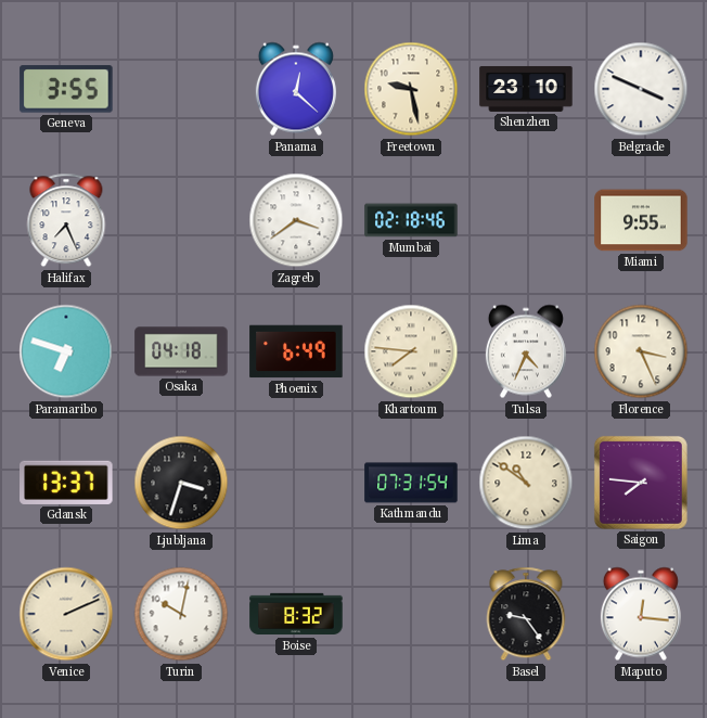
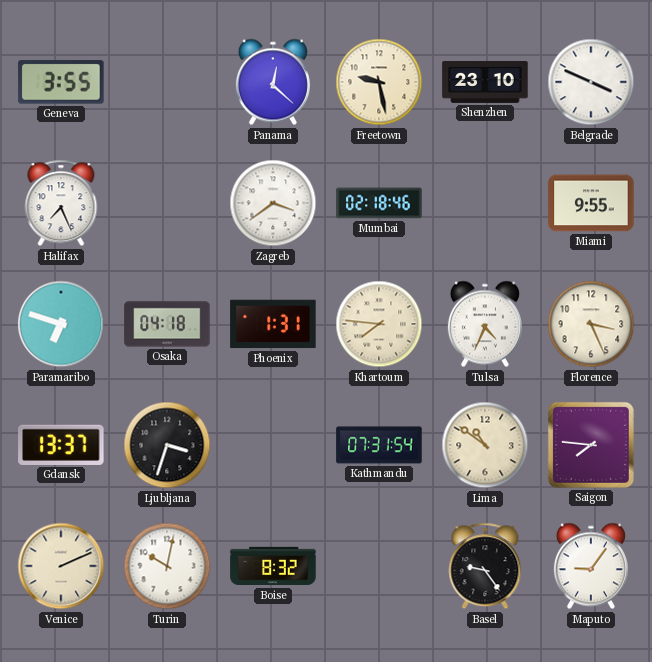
Phoenix: 6:49 -> 1:31
Maputo: 12:16 -> 9:06
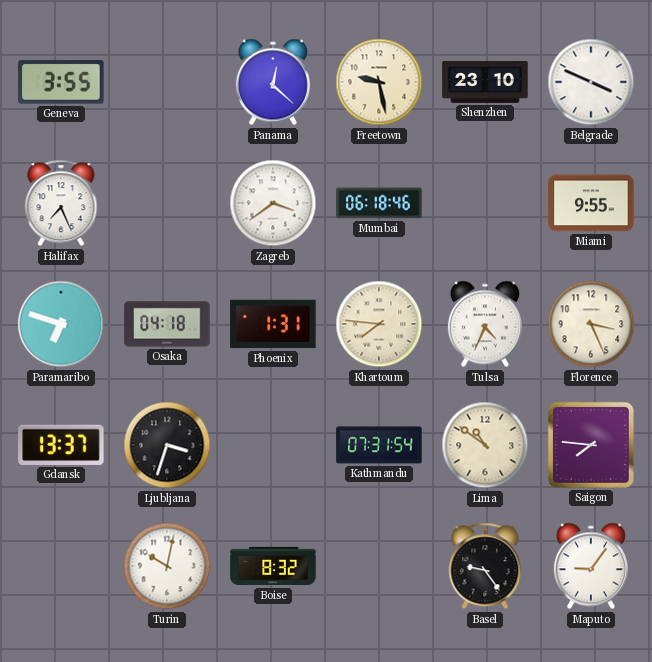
Mumbai: 02:18 -> 06:18
Venice: 2:11 -> none
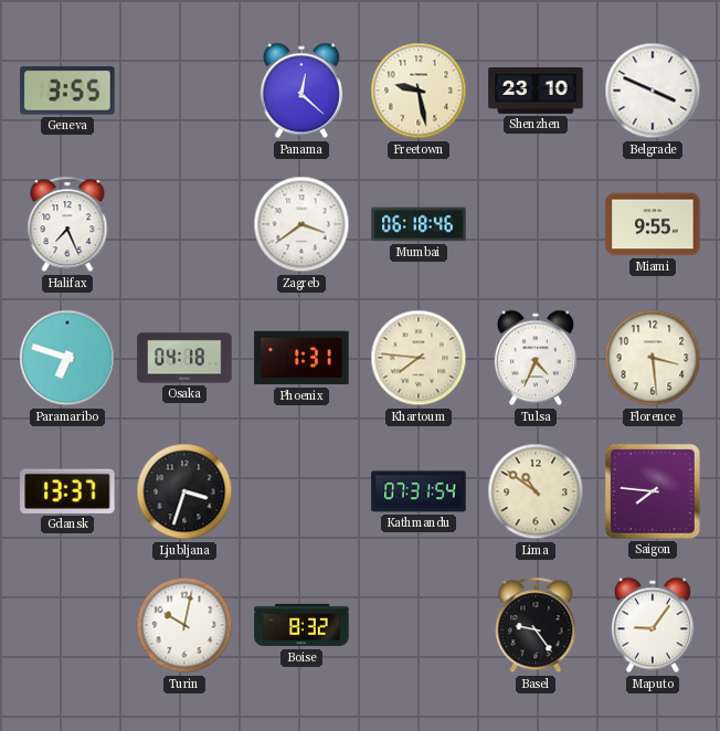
Florence: 3:26 -> 3:29
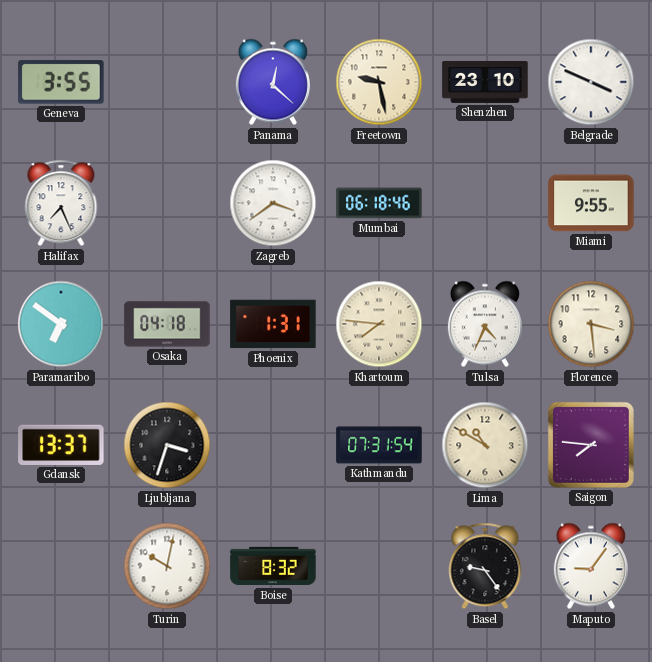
Paramaribo: 6:48 -> 6:51
Lima: 10:51 -> 10:50
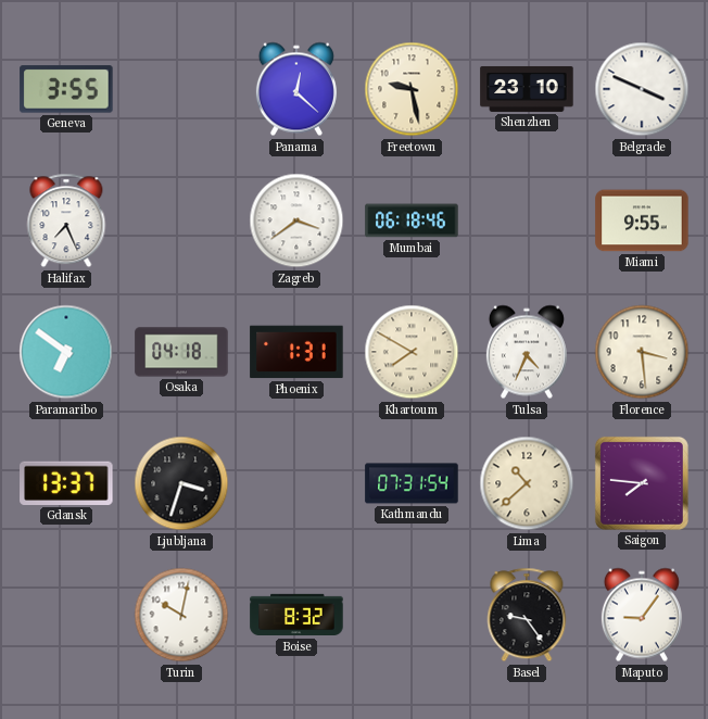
Khartoum: 7:46 -> 7:50
Lima: 10:50 -> 10:38
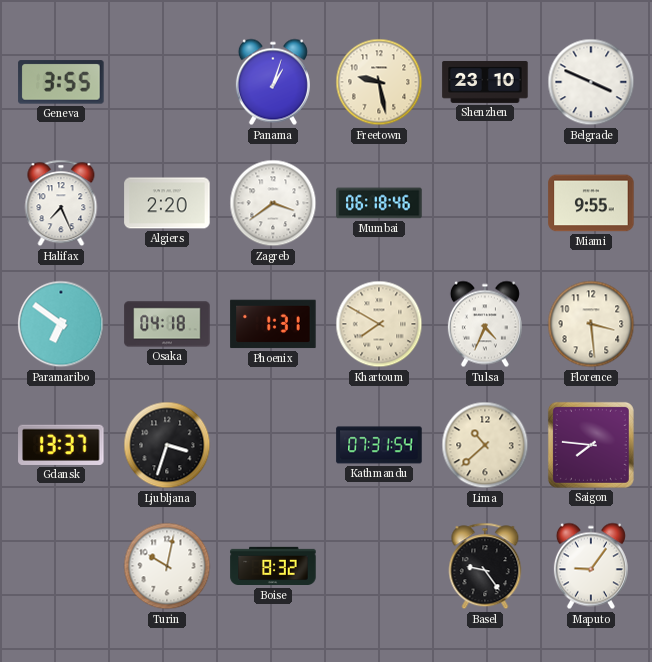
Panama: 12:22 -> 1:03
Algiers: none -> 2:20
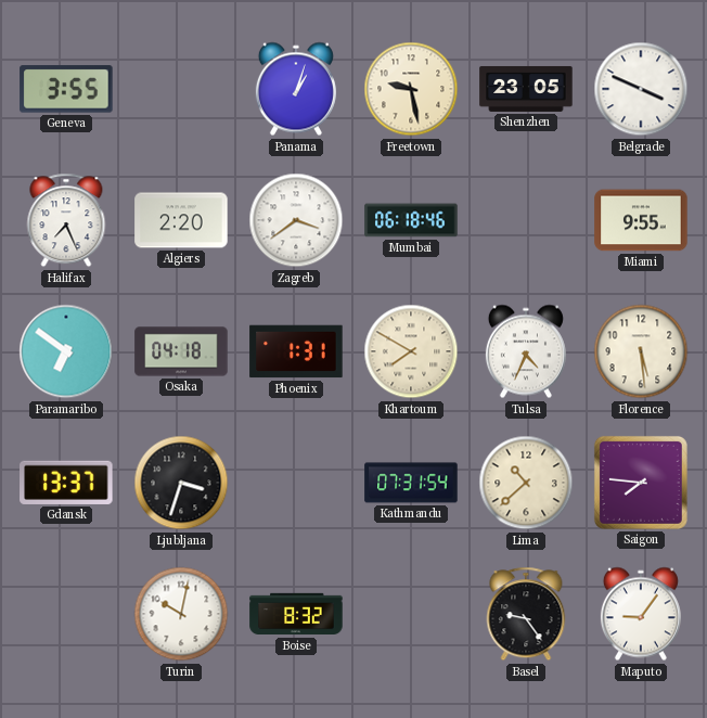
Shenzhen: 23:10 -> 23:05
Florence: 3:29 -> 5:29
